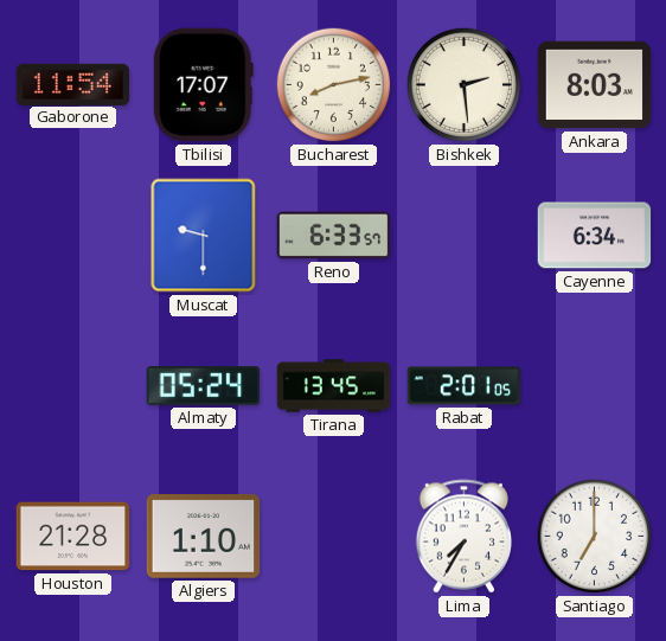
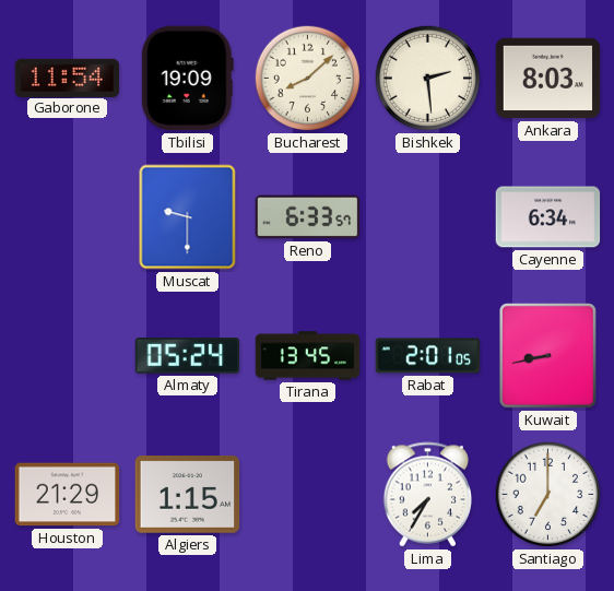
Tbilisi: 17:07 -> 19:09
Bucharest: 8:13 -> 8:08
Kuwait: none -> 8:43
Houston: 21:28 -> 21:29
Algiers: 1:10 -> 1:15
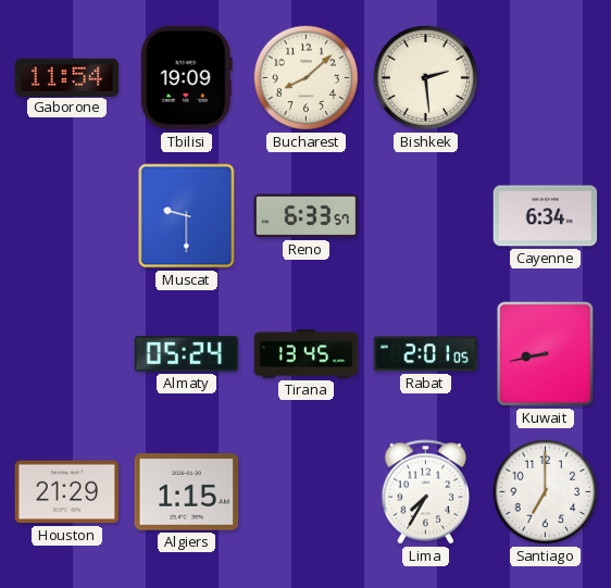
Ankara: 8:03 -> none
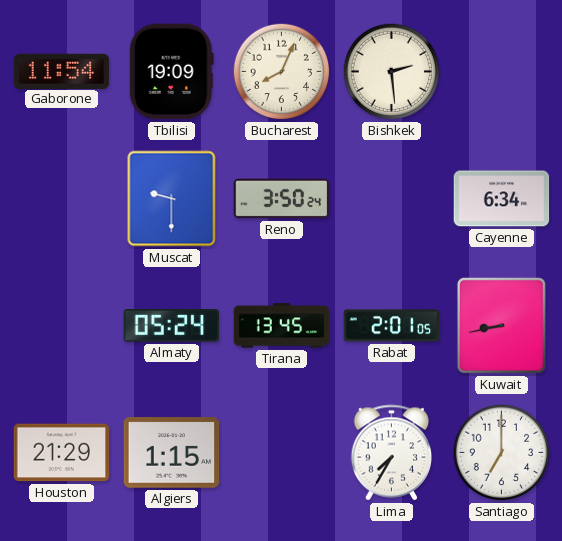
Bucharest: 8:08 -> 8:04
Reno: 6:33 -> 3:50
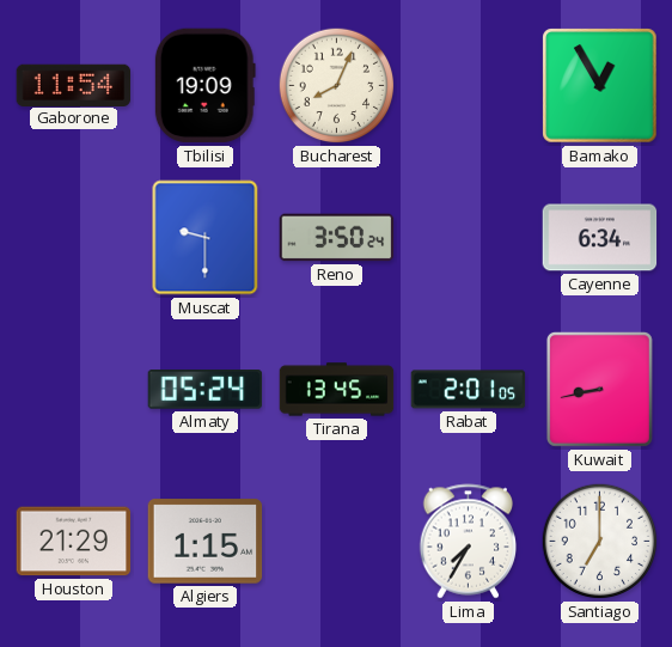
Bishkek: 2:29 -> none
Bamako: none -> 12:55
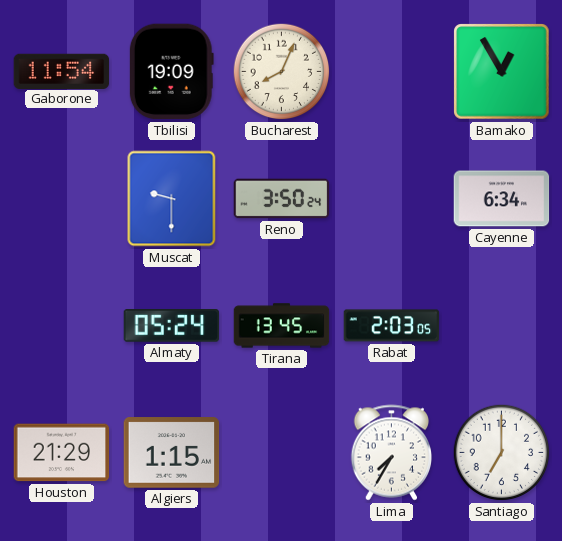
Rabat: 2:01 -> 2:03
Kuwait: 8:43 -> none
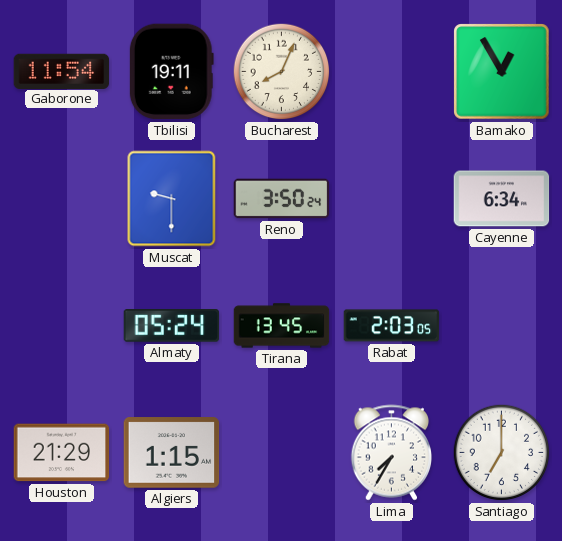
Tbilisi: 19:09 -> 19:11
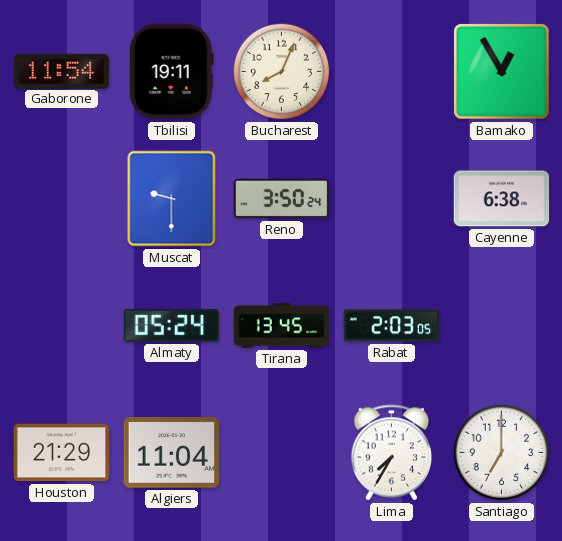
Cayenne: 6:34 -> 6:38
Algiers: 1:15 -> 11:04
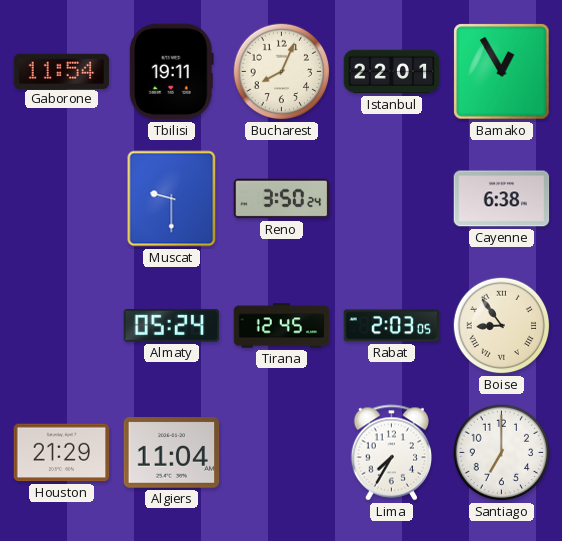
Istanbul: none -> 22:01
Tirana: 13:45 -> 12:45
Boise: none -> 8:54
